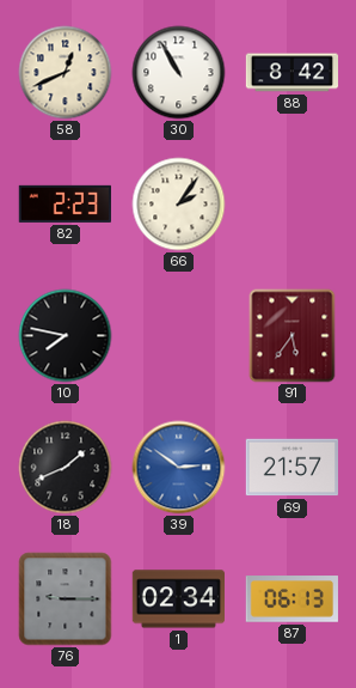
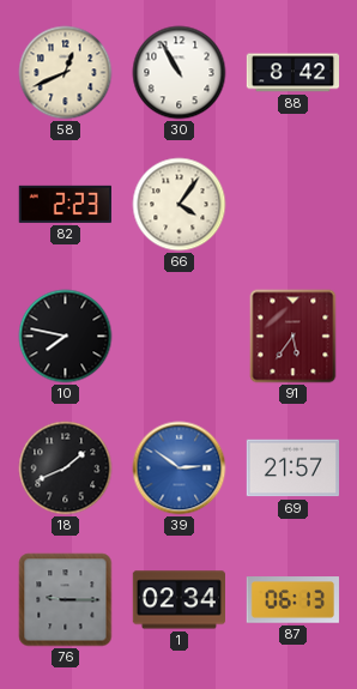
66: 2:06 -> 4:06
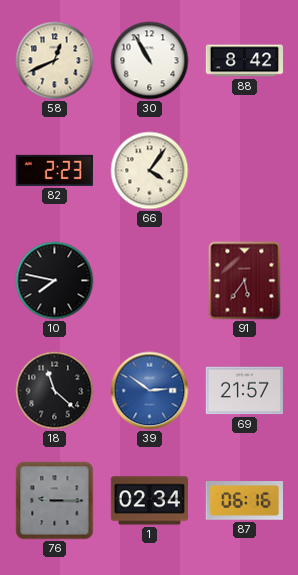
18: 1:41 -> 11:22
87: 06:13 -> 06:16
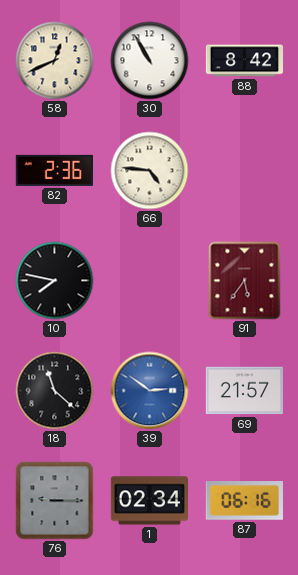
82: 2:23 -> 2:36
66: 4:06 -> 4:46
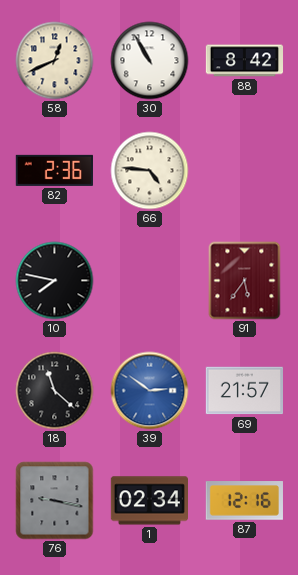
76: 9:15 -> 9:17
87: 06:16 -> 12:16
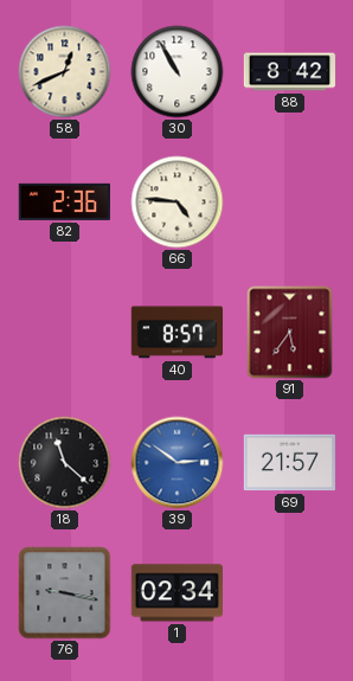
10: 7:47 -> none
40: none -> 8:57
87: 12:16 -> none
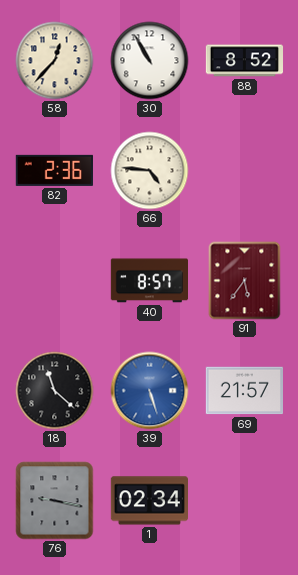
58: 12:41 -> 12:37
88: 8:42 -> 8:52
39: 2:51 -> 5:27
